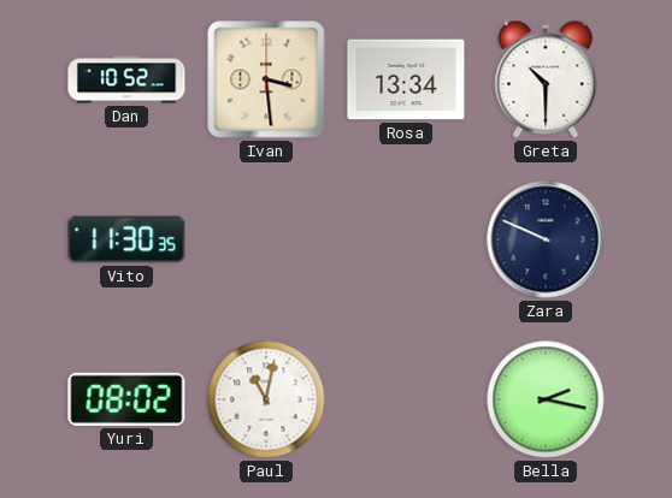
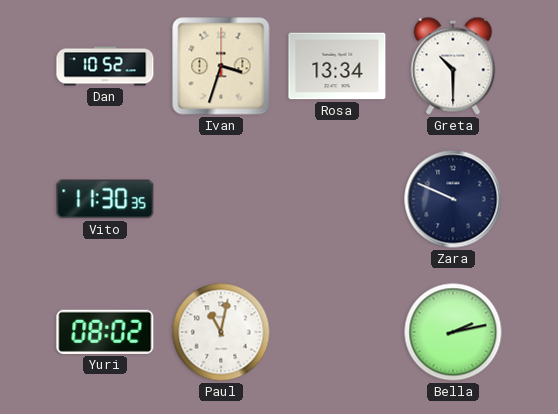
Ivan: 3:29 -> 3:33
Bella: 2:17 -> 2:13
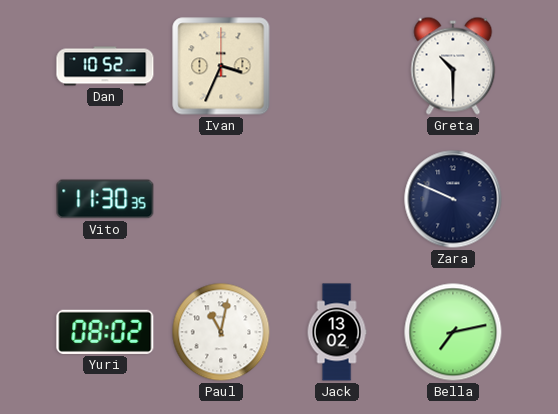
Ivan: 3:33 -> 3:34
Rosa: 13:34 -> none
Jack: none -> 13:02
Bella: 2:13 -> 7:13
